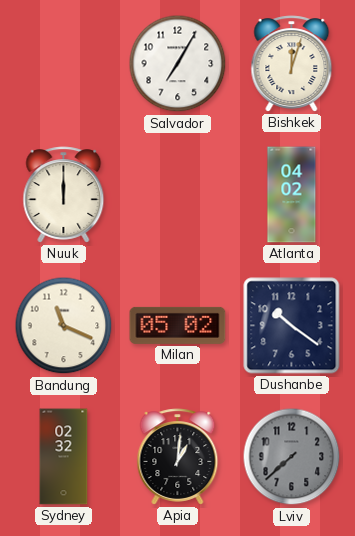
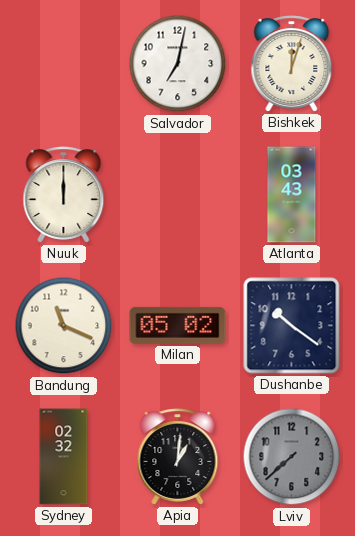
Salvador: 7:05 -> 7:02
Atlanta: 04:02 -> 03:43
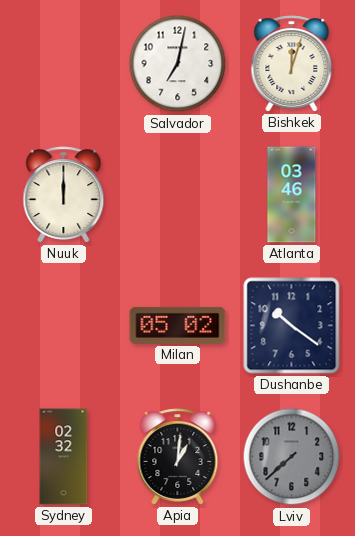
Atlanta: 03:43 -> 03:46
Bandung: 11:19 -> none
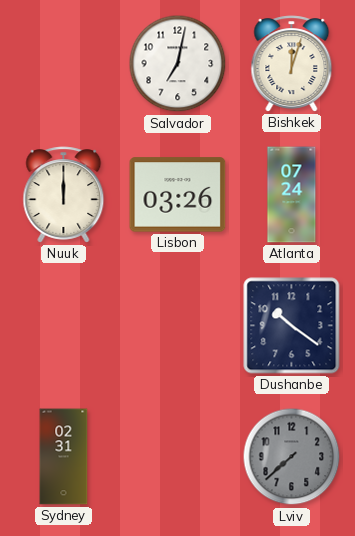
Lisbon: none -> 03:26
Atlanta: 03:46 -> 07:24
Milan: 05:02 -> none
Sydney: 02:32 -> 02:31
Apia: 1:01 -> none
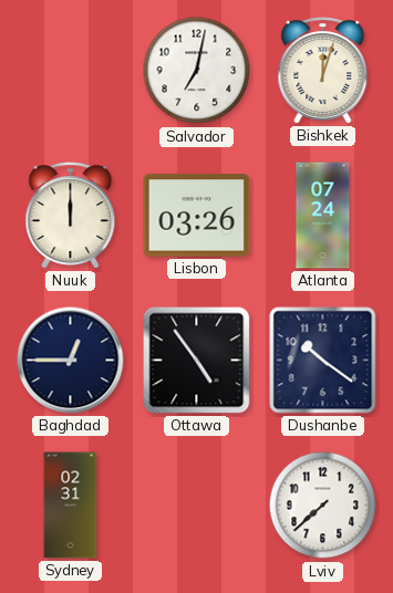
Baghdad: none -> 12:45
Ottawa: none -> 4:54
Lviv dial: grey -> white
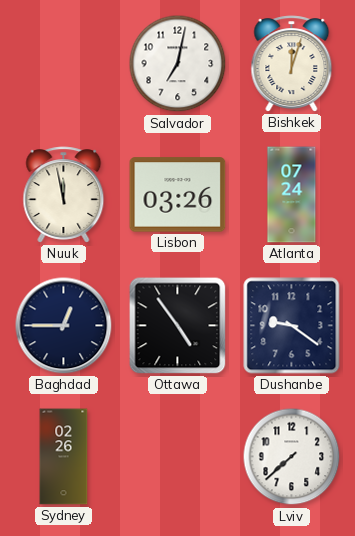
Nuuk: 12:00 -> 11:58
Dushanbe: 10:21 -> 9:21
Sydney: 02:31 -> 02:26
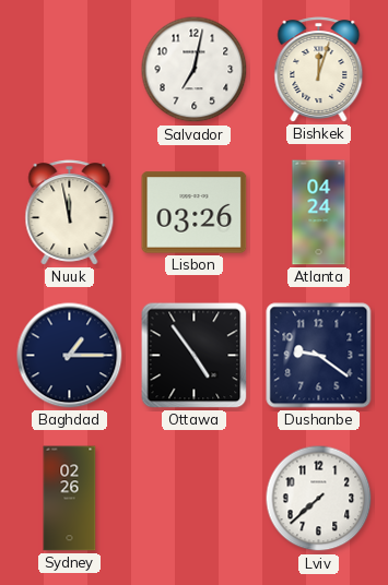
Atlanta: 07:24 -> 04:24
Baghdad: 12:45 -> 1:15
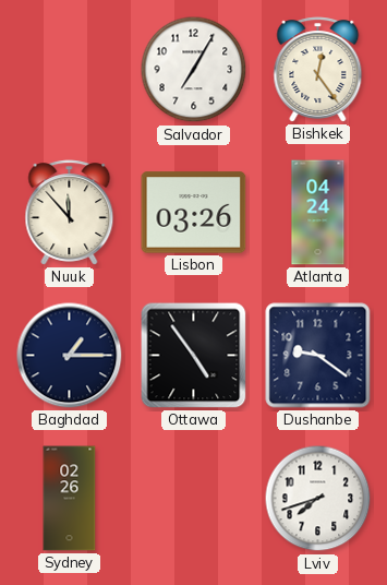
Salvador: 7:02 -> 7:05
Bishkek: 12:03 -> 12:24
Nuuk: 11:58 -> 11:53
Lviv: 7:38 -> 7:42
